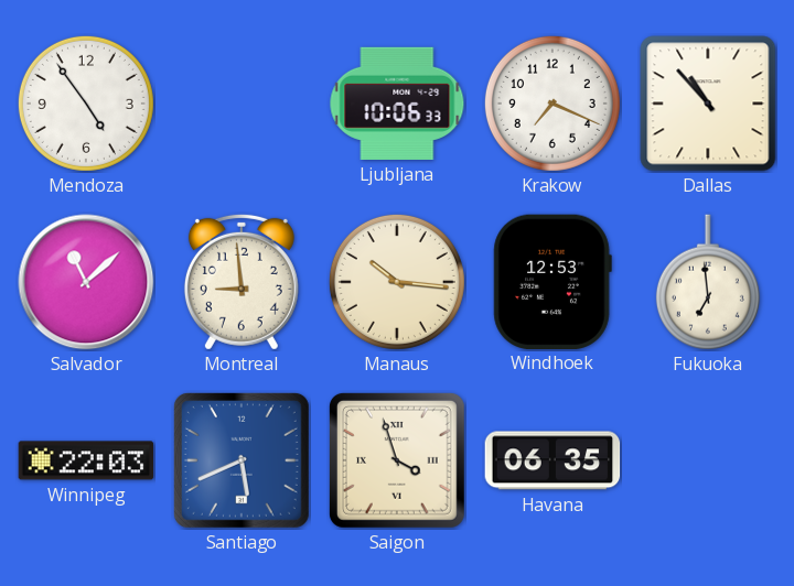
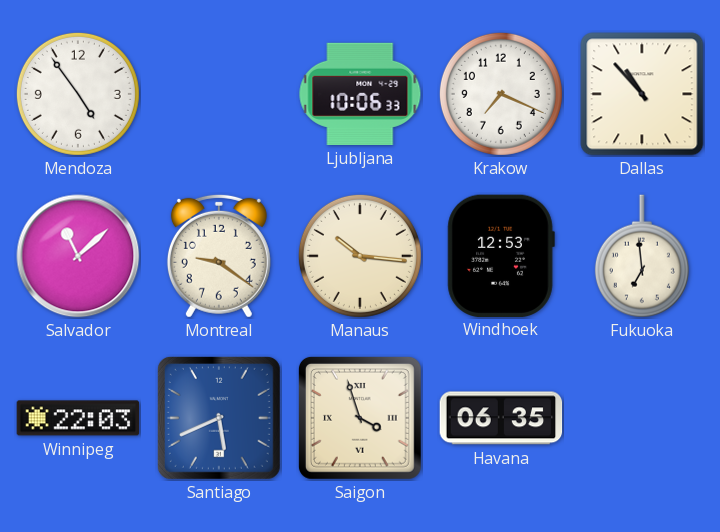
Montreal: 8:59 -> 9:21
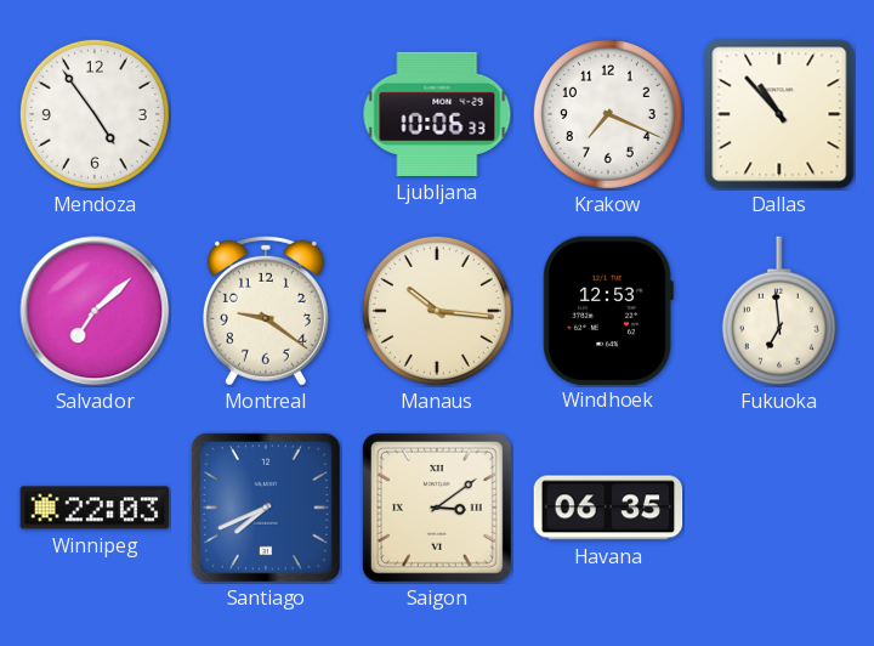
Salvador: 11:08 -> 7:08
Santiago: 5:41 -> 7:41
Saigon: 3:57 -> 3:09
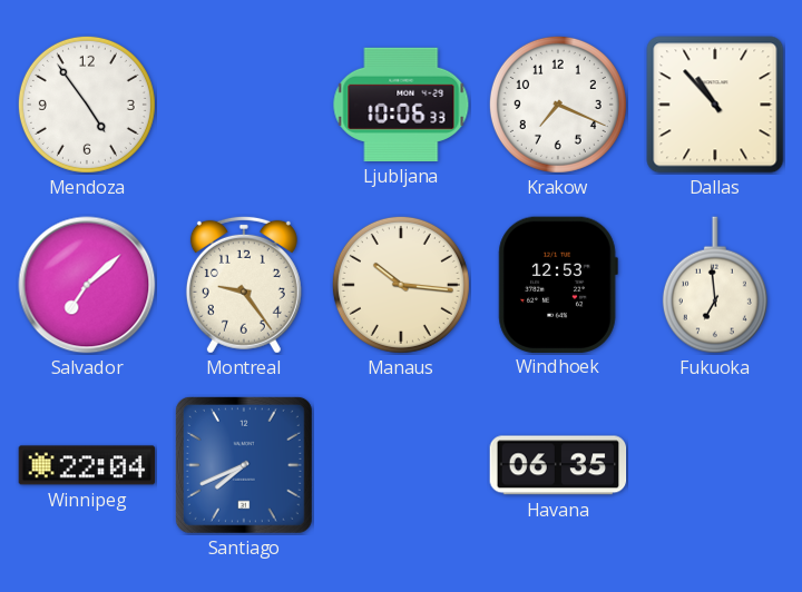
Montreal: 9:21 -> 9:24
Winnipeg: 22:03 -> 22:04
Saigon: 3:09 -> none
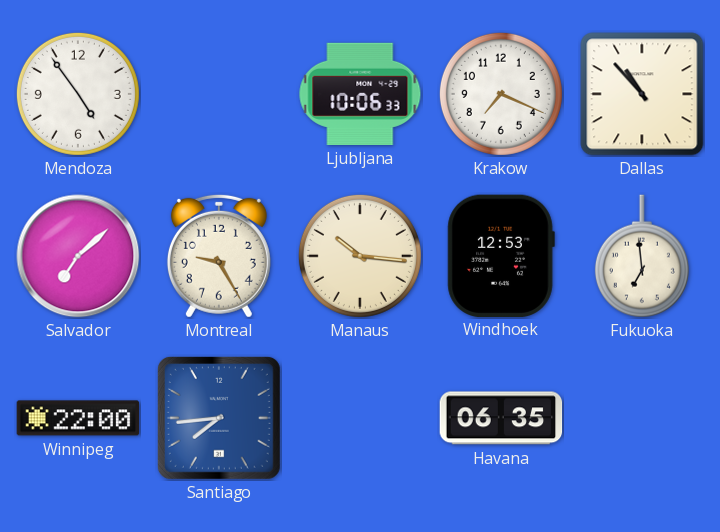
Montreal: 9:24 -> 9:25
Winnipeg: 22:04 -> 22:00
Santiago: 7:41 -> 7:44
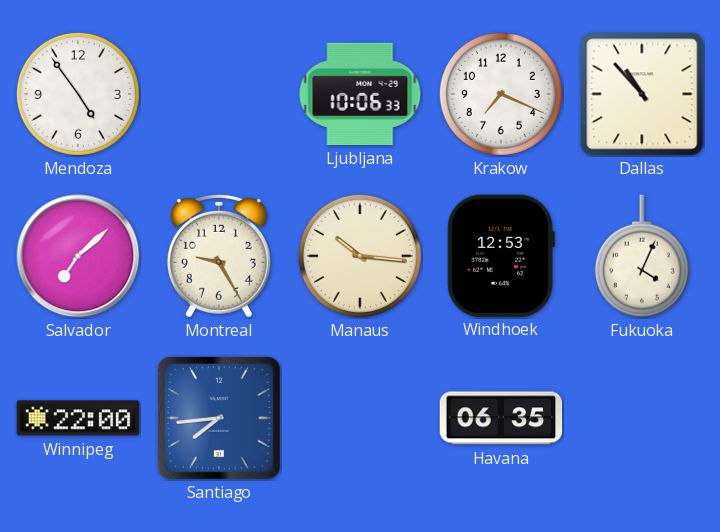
Fukuoka: 6:59 -> 4:04
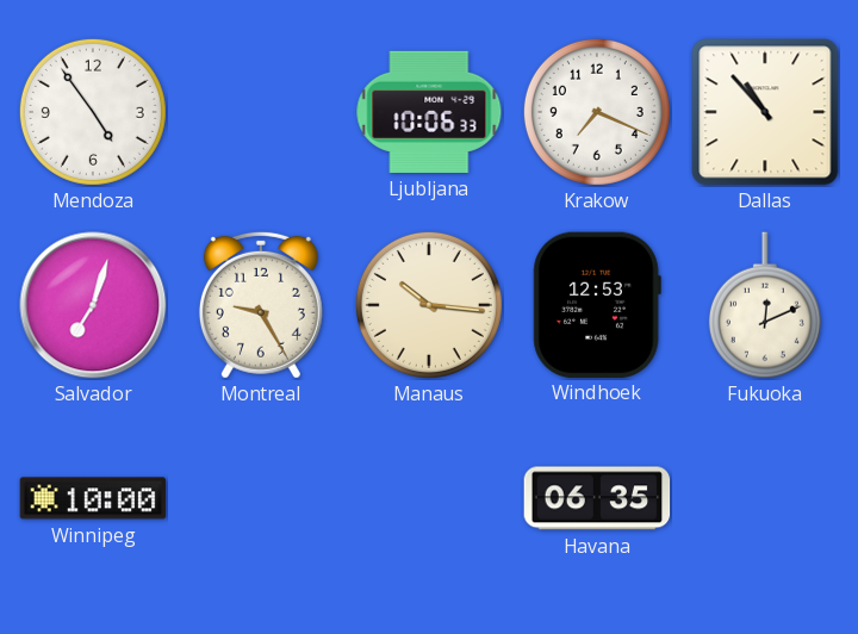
Salvador: 7:08 -> 7:03
Fukuoka: 4:04 -> 12:11
Winnipeg: 22:00 -> 10:00
Santiago: 7:44 -> none
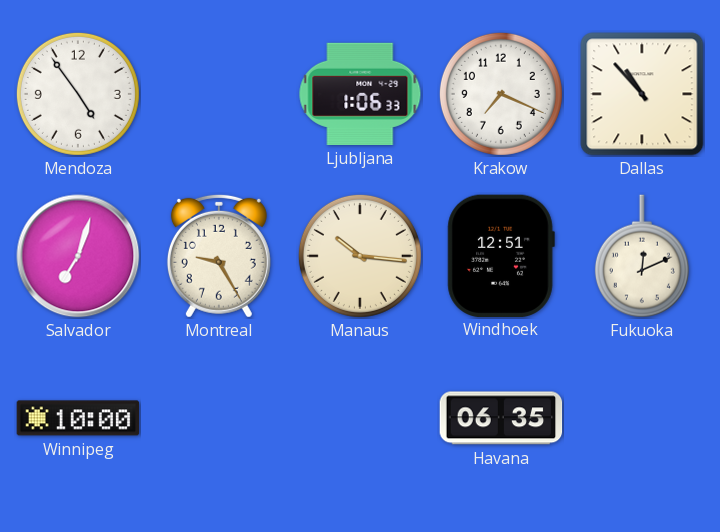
Ljubljana: 10:06 -> 1:06
Windhoek: 12:53 -> 12:51
